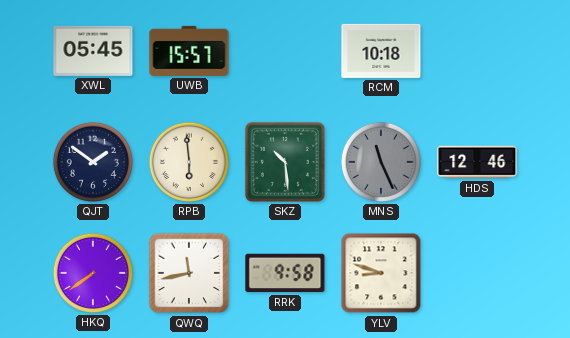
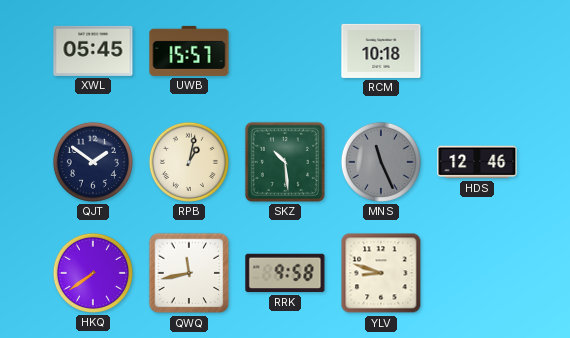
RPB: 5:59 -> 1:02
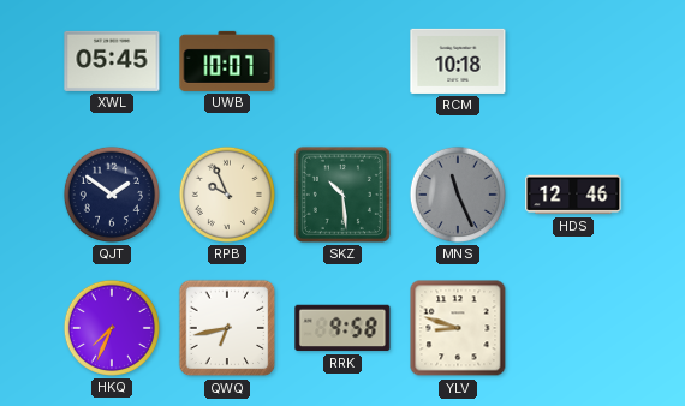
UWB: 15:57 -> 10:07
RPB: 1:02 -> 9:56
HKQ: 7:39 -> 7:34
QWQ: 11:43 -> 6:43
